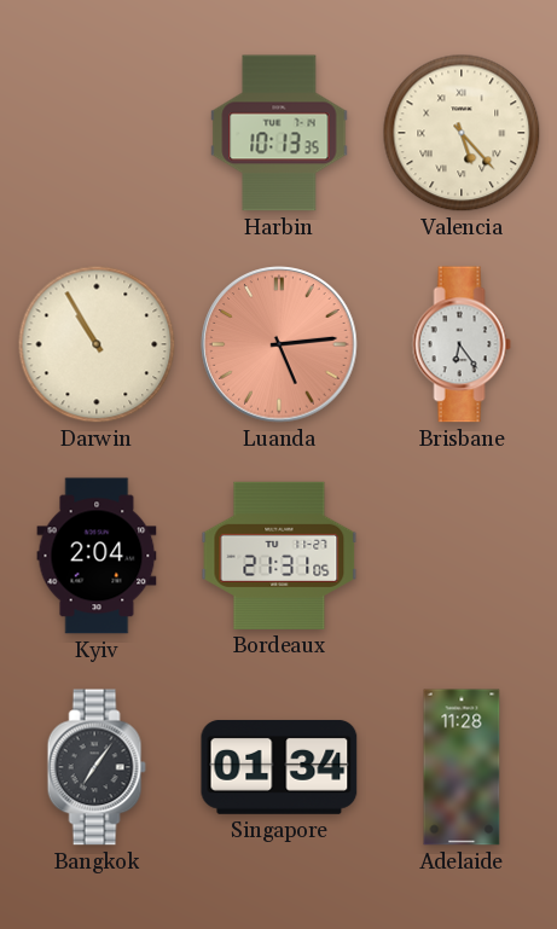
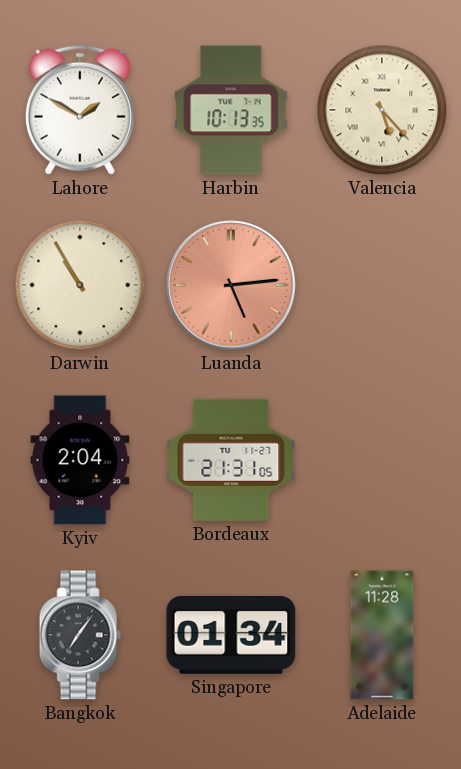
Lahore: none -> 1:50
Brisbane: 6:24 -> none
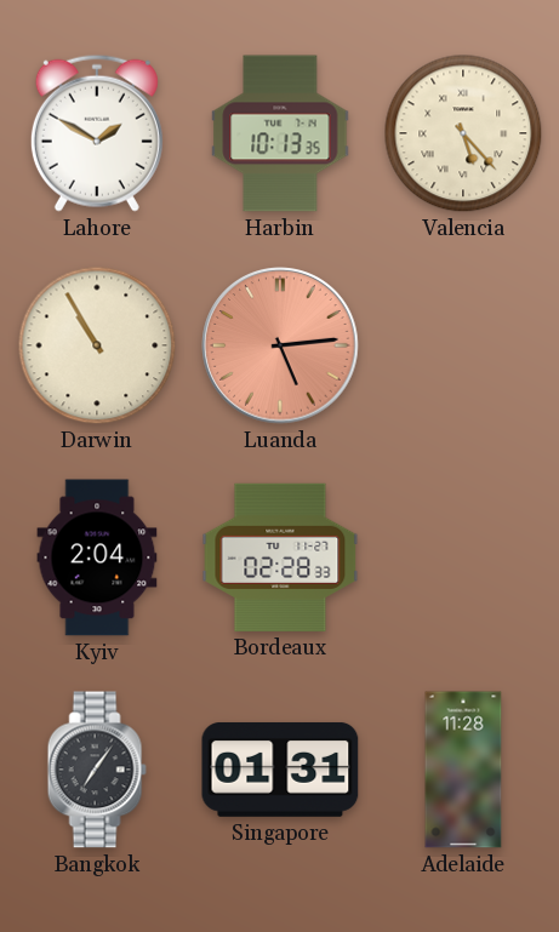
Bordeaux: 21:31 -> 02:28
Singapore: 01:34 -> 01:31
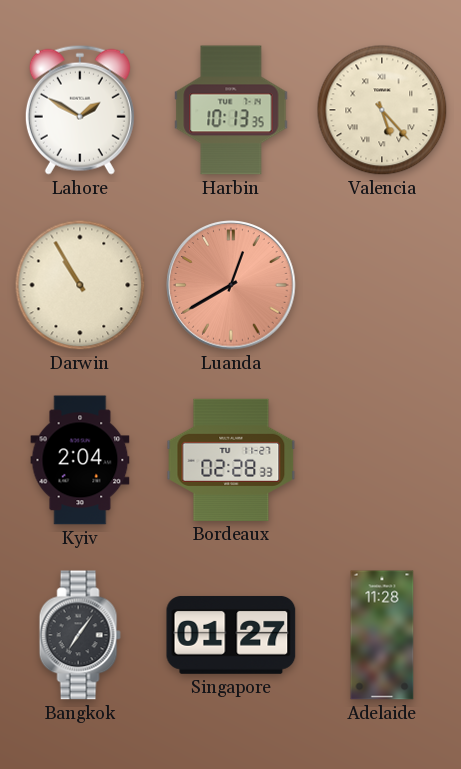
Luanda: 5:14 -> 12:40
Singapore: 01:31 -> 01:27
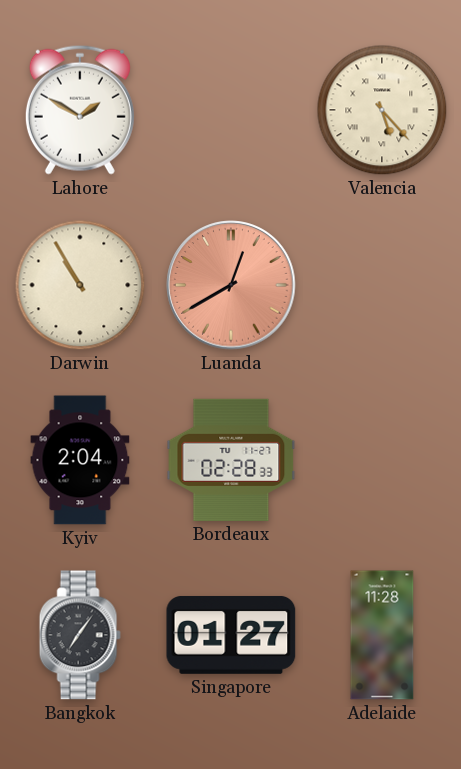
Harbin: 10:13 -> none
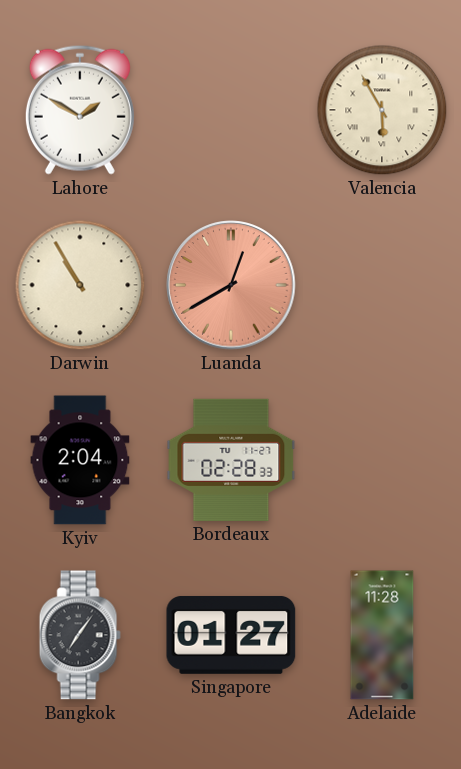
Valencia: 5:23 -> 5:55
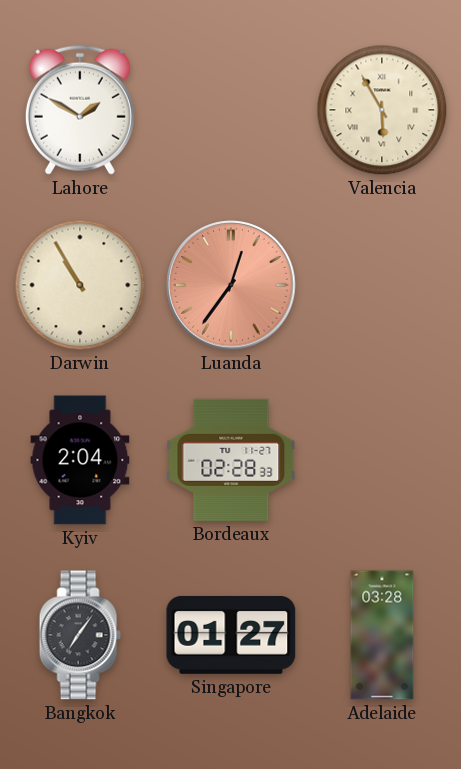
Luanda: 12:40 -> 12:36
Adelaide: 11:28 -> 03:28
